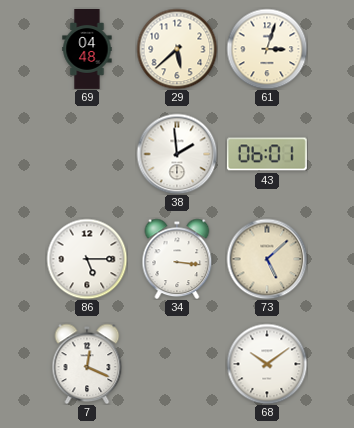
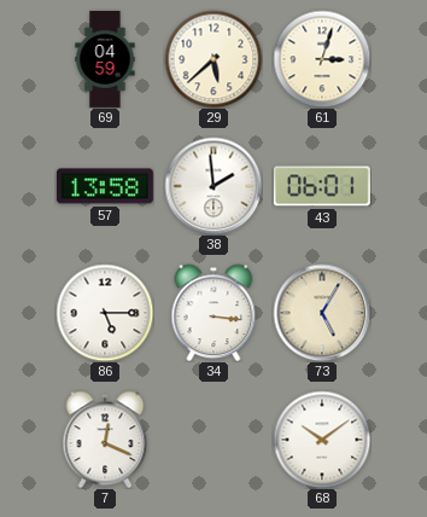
69: 04:48 -> 04:59
57: none -> 13:58
73: 5:08 -> 5:05
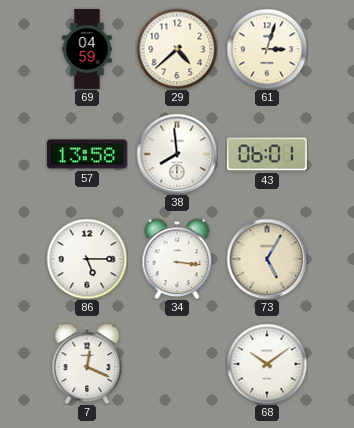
29: 5:38 -> 4:38
38: 1:59 -> 7:59
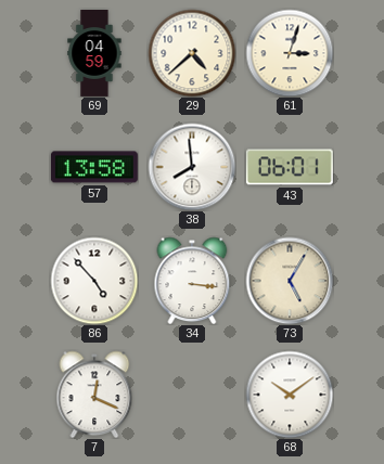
86: 5:15 -> 4:53
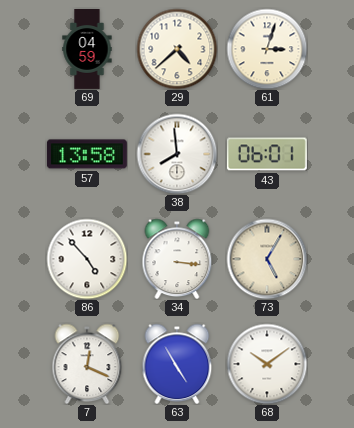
63: none -> 4:55
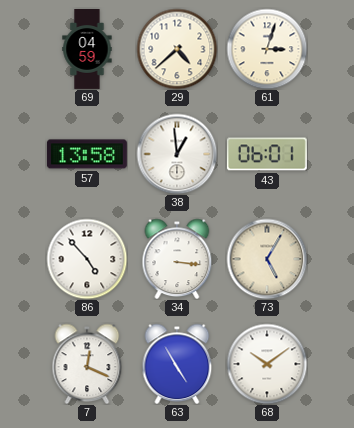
38: 7:59 -> 12:59
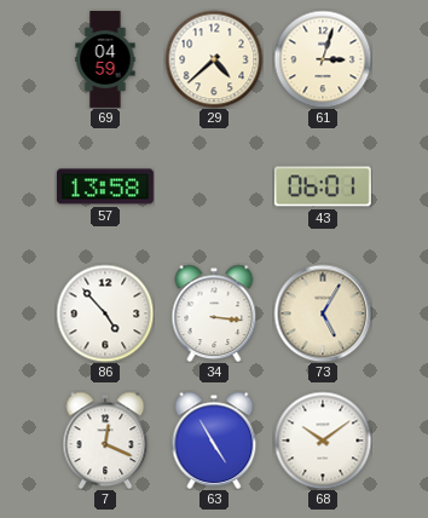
38: 12:59 -> none
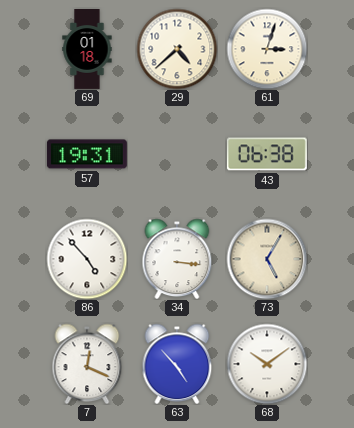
69: 04:59 -> 01:18
57: 13:58 -> 19:31
43: 06:01 -> 06:38
63: 4:55 -> 4:53
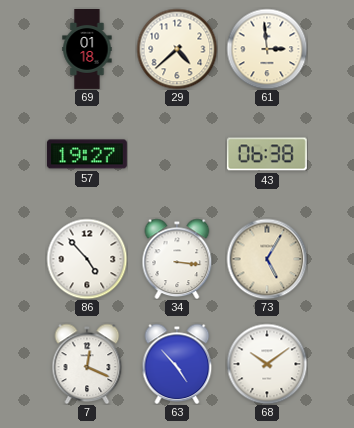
61: 3:03 -> 2:59
57: 19:31 -> 19:27
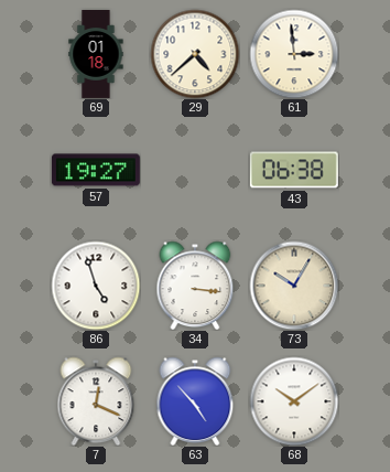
86: 4:53 -> 4:57
73: 5:05 -> 10:05
